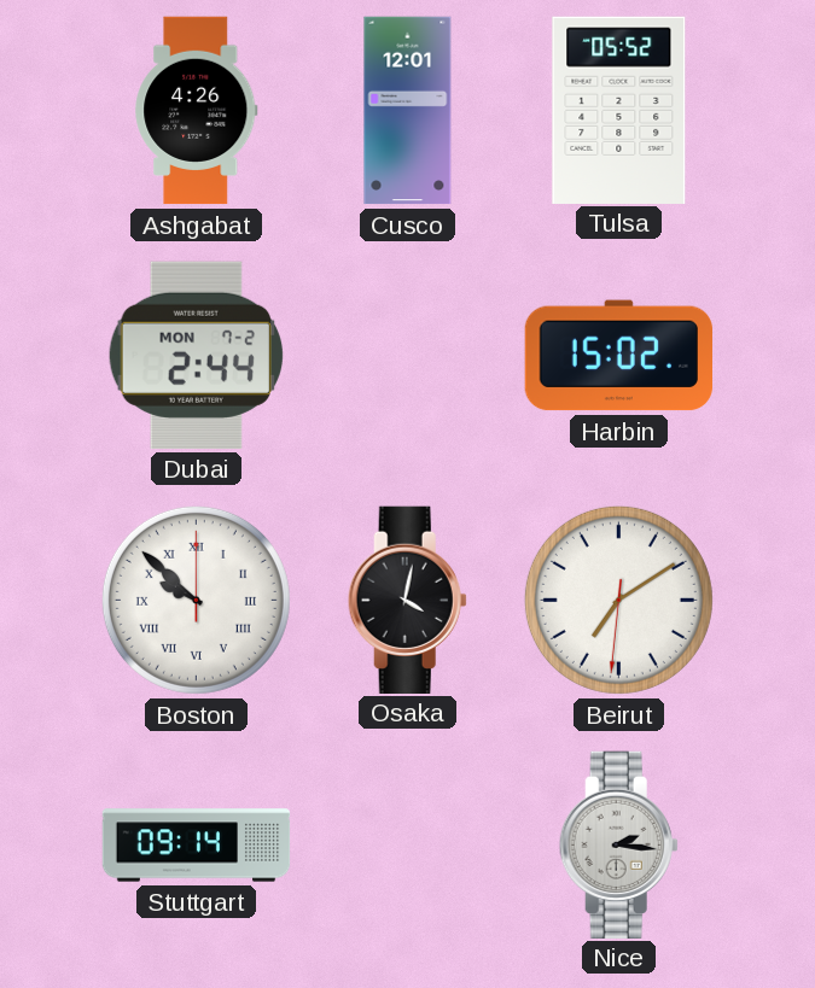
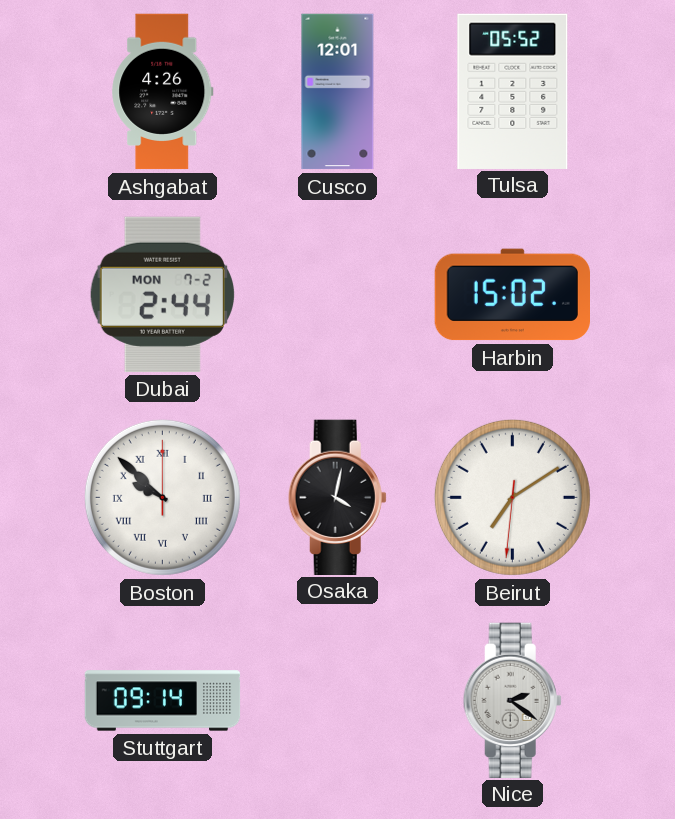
Nice: 2:16 -> 2:21
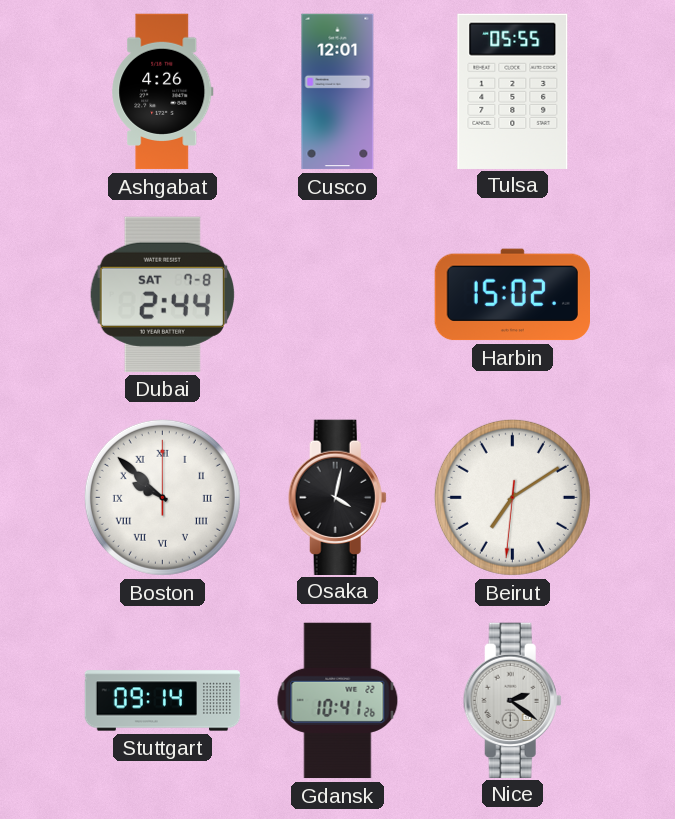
Tulsa: 05:52 -> 05:55
Dubai date: MON 7-2 -> SAT 7-8
Gdansk: none -> 10:41
